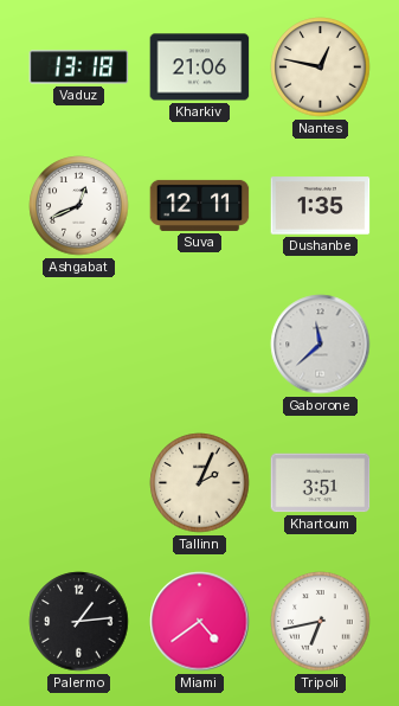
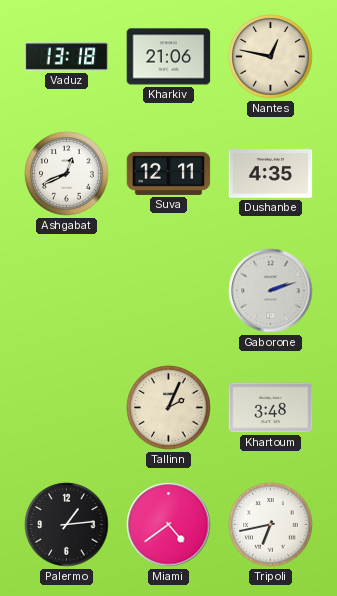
Dushanbe: 1:35 -> 4:35
Gaborone: 11:38 -> 2:12
Khartoum: 3:51 -> 3:48
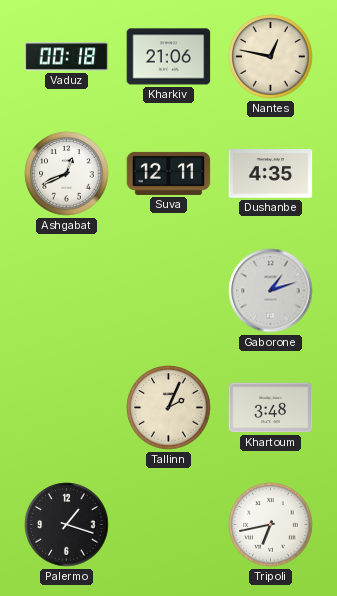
Vaduz: 13:18 -> 00:18
Gaborone: 2:12 -> 1:12
Palermo: 1:14 -> 1:18
Miami: 4:39 -> none
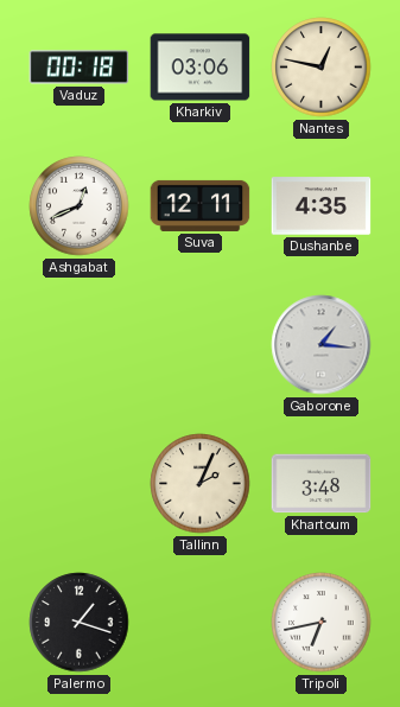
Kharkiv: 21:06 -> 03:06
Gaborone: 1:12 -> 1:16
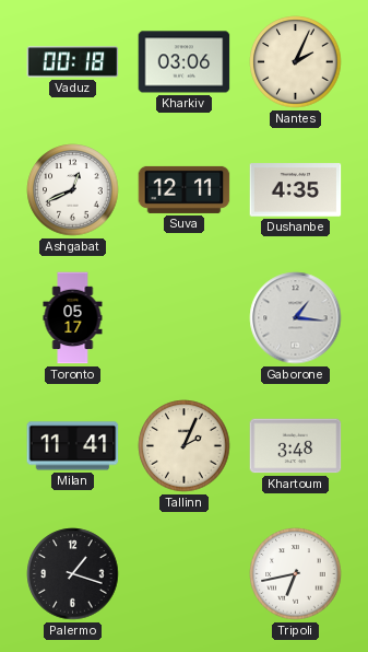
Nantes: 12:47 -> 2:04
Toronto: none -> 05:17
Milan: none -> 11:41
